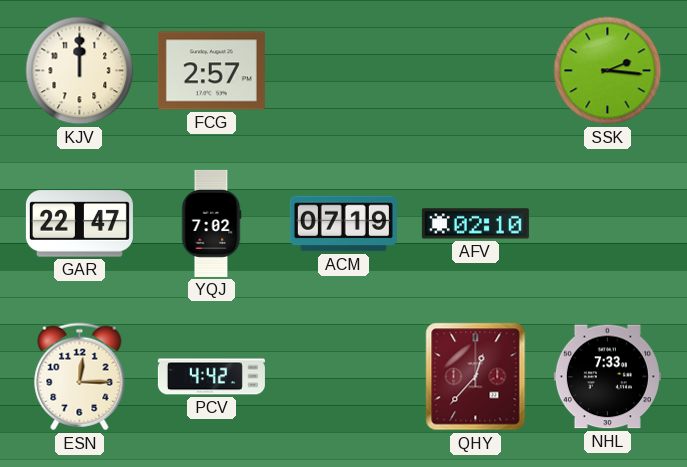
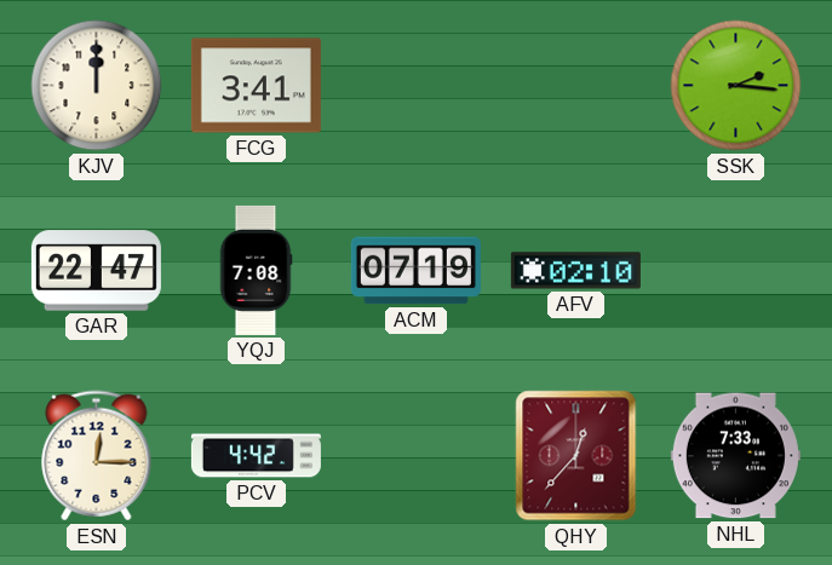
FCG: 2:57 -> 3:41
YQJ: 7:02 -> 7:08
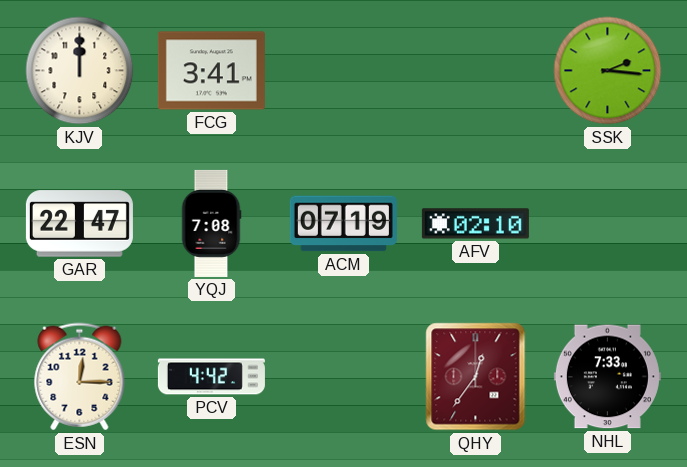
QHY: 12:37 -> 12:36
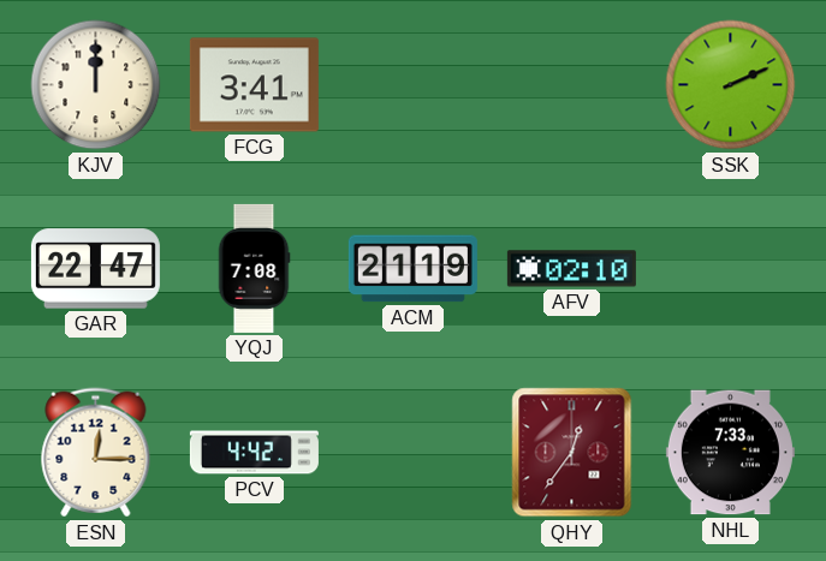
SSK: 2:16 -> 2:11
ACM: 07:19 -> 21:19
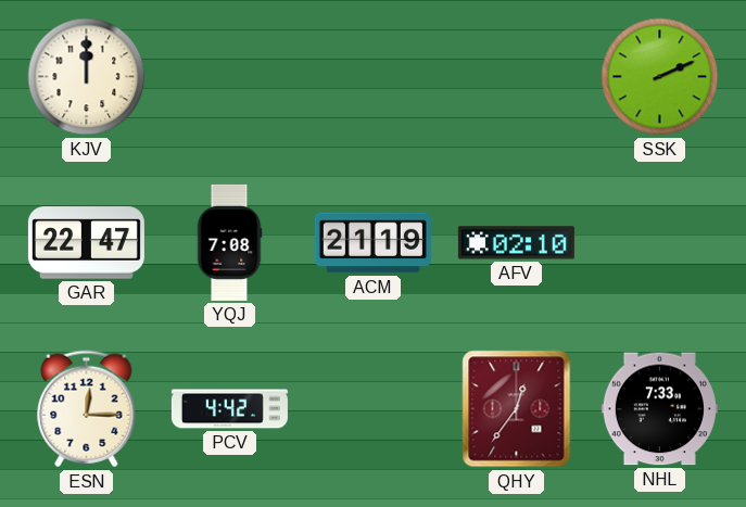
FCG: 3:41 -> none
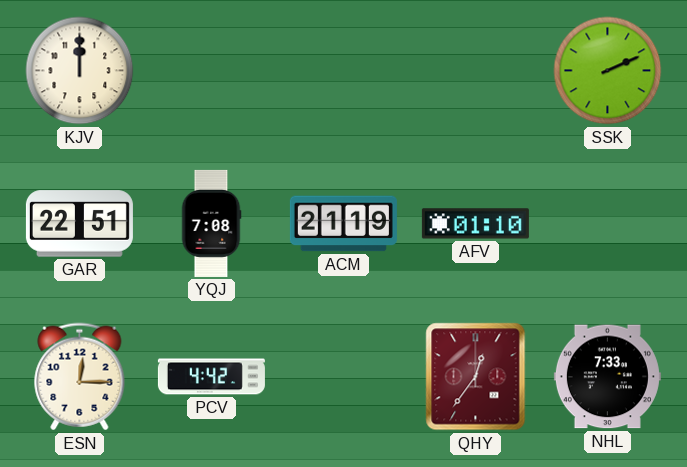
GAR: 22:47 -> 22:51
AFV: 02:10 -> 01:10
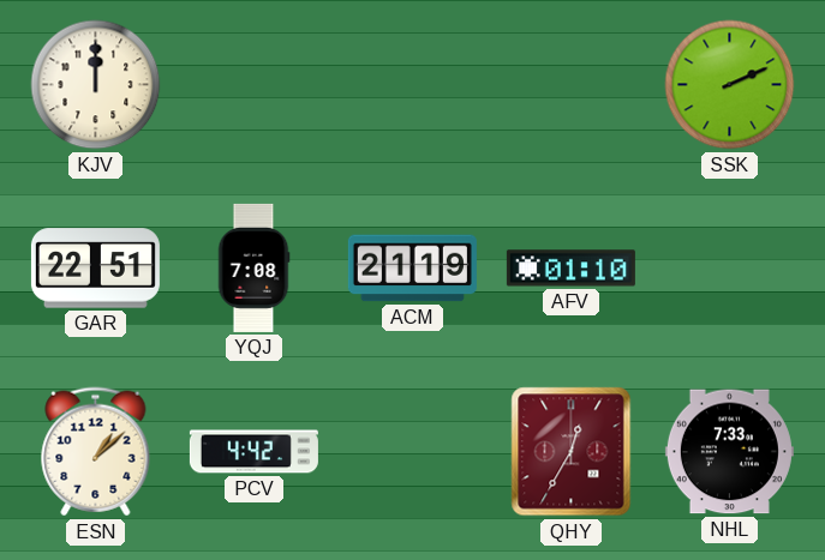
ESN: 12:15 -> 1:08
QHY: 12:36 -> 12:35
